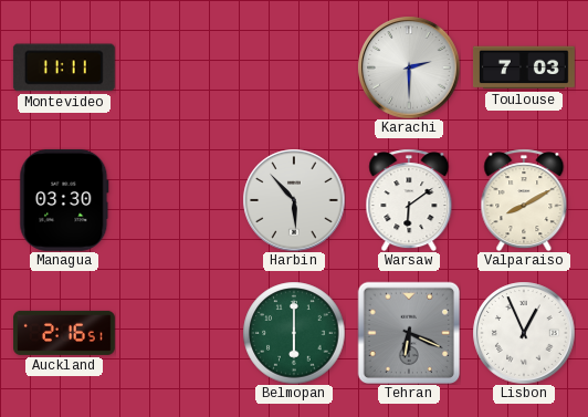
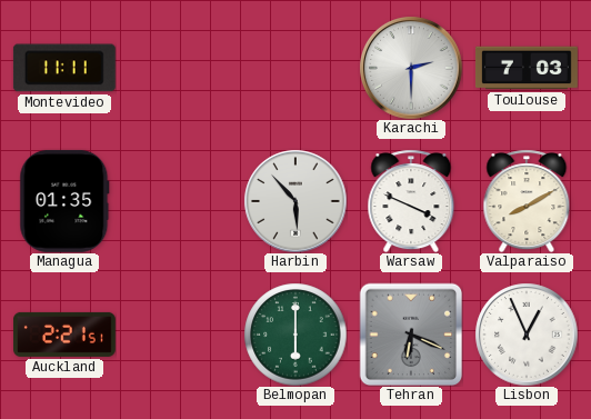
Managua: 03:30 -> 01:35
Warsaw: 6:09 -> 3:49
Auckland: 2:16 -> 2:21
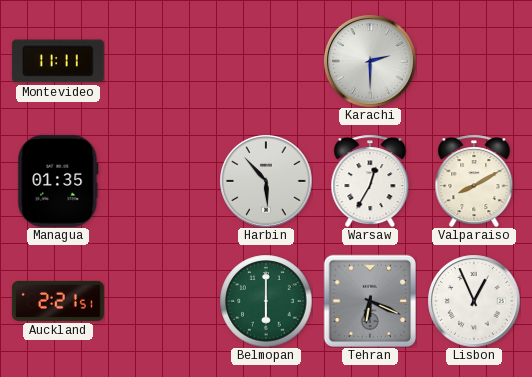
Toulouse: 7:03 -> none
Warsaw: 3:49 -> 12:35
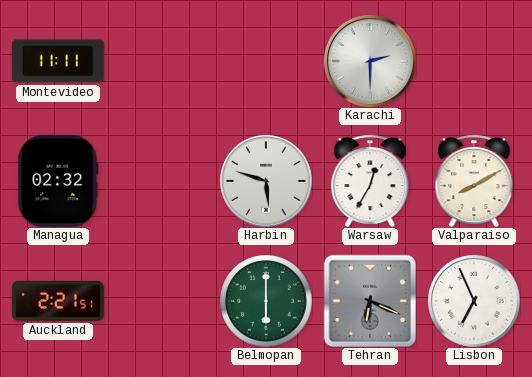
Managua: 01:35 -> 02:32
Harbin: 5:53 -> 5:48
Lisbon: 12:56 -> 6:56
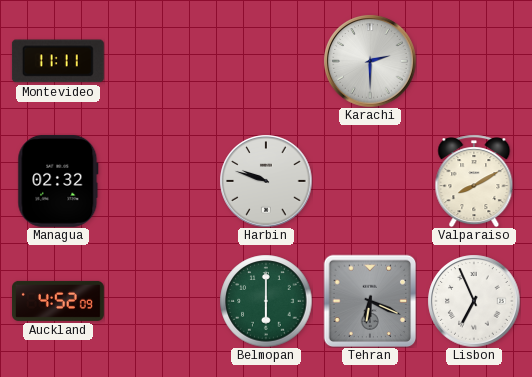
Harbin: 5:48 -> 9:48
Warsaw: 12:35 -> none
Auckland: 2:21 -> 4:52
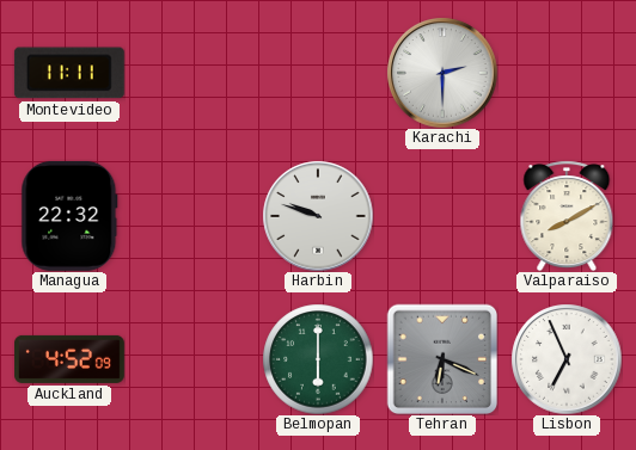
Managua: 02:32 -> 22:32
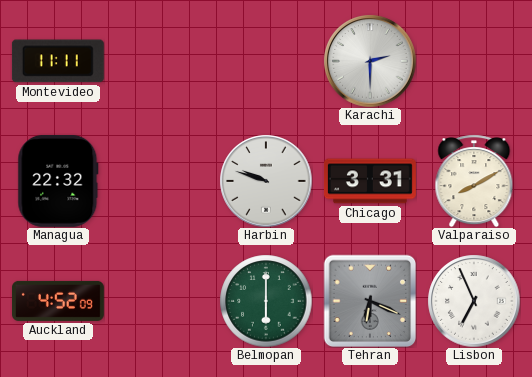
Chicago: none -> 3:31
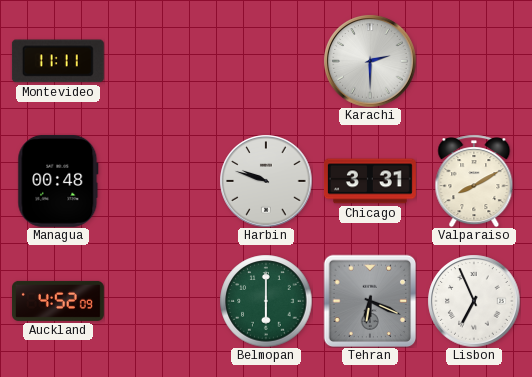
Managua: 22:32 -> 00:48
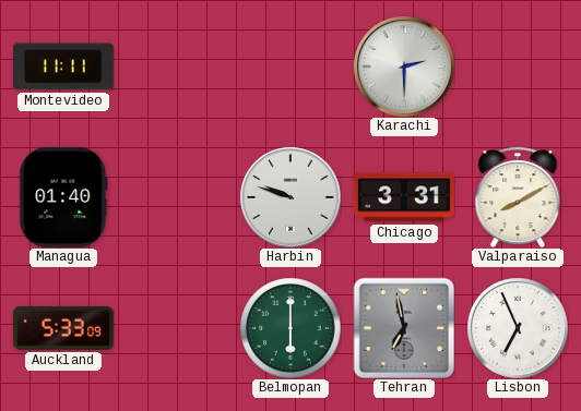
Managua: 00:48 -> 01:40
Auckland: 4:52 -> 5:33
Tehran: 6:19 -> 6:58
